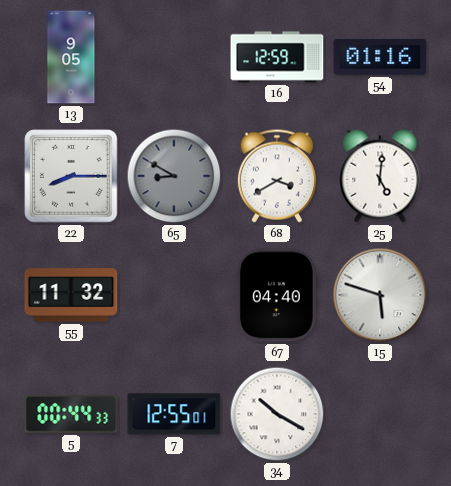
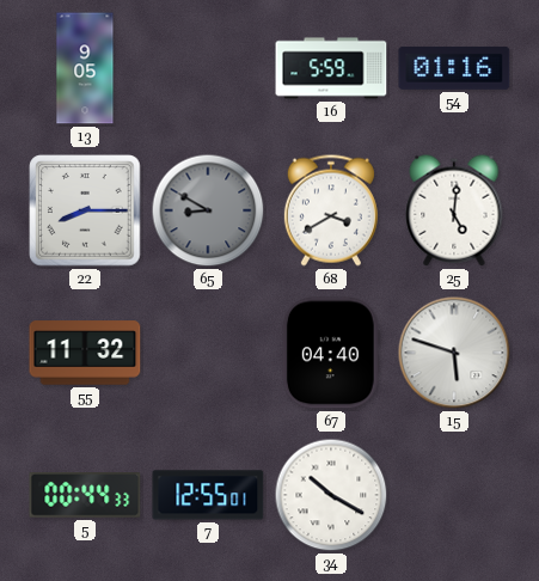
16: 12:59 -> 5:59
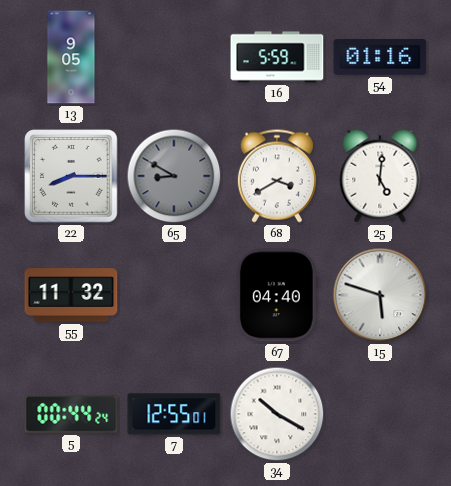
5: 00:44:33 -> 00:44:24
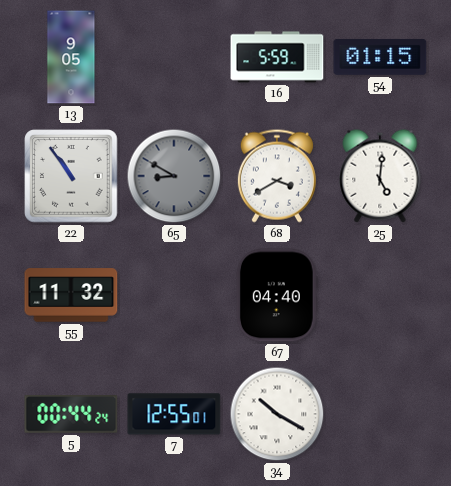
54: 01:16 -> 01:15
22: 8:15 -> 10:54
15: 5:48 -> none
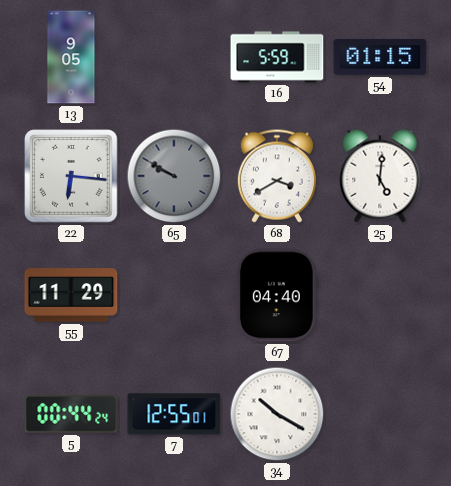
22: 10:54 -> 6:16
65: 8:50 -> 9:50
55: 11:32 -> 11:29
